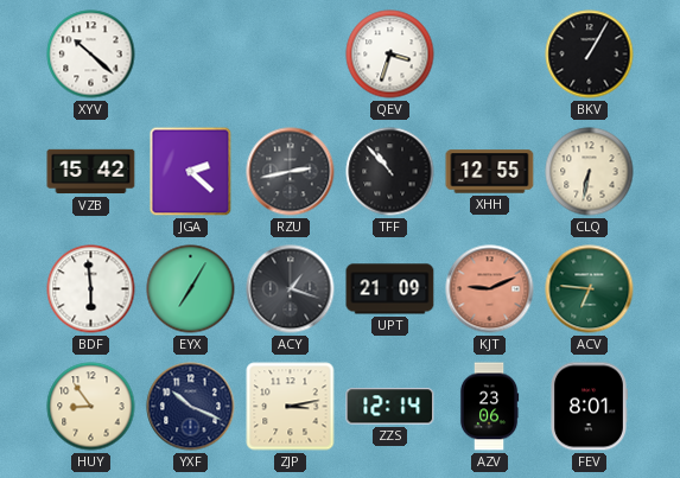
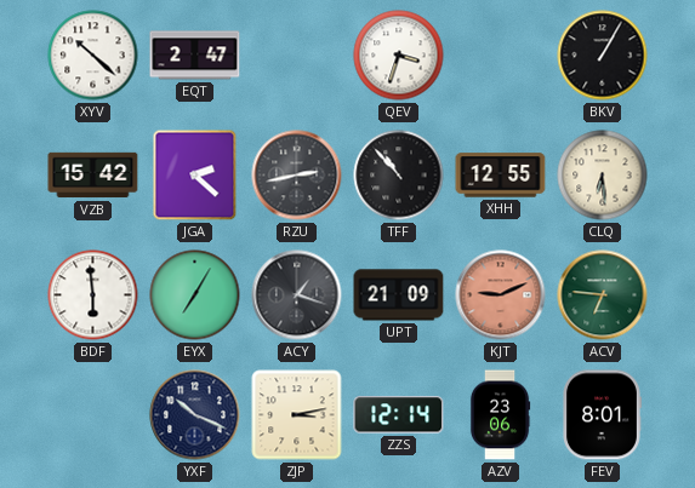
EQT: none -> 2:47
CLQ: 6:32 -> 6:29
HUY: 8:54 -> none
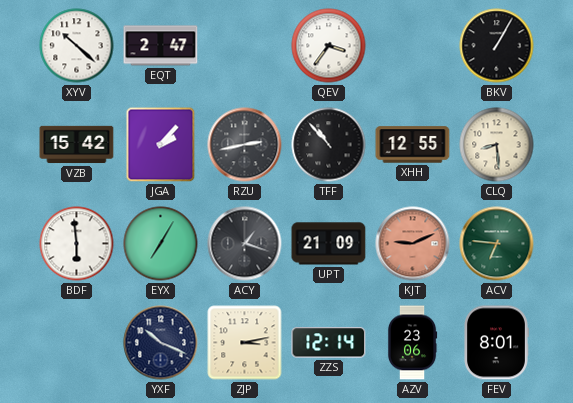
QEV: 3:33 -> 3:36
JGA: 2:22 -> 2:07
CLQ: 6:29 -> 8:29
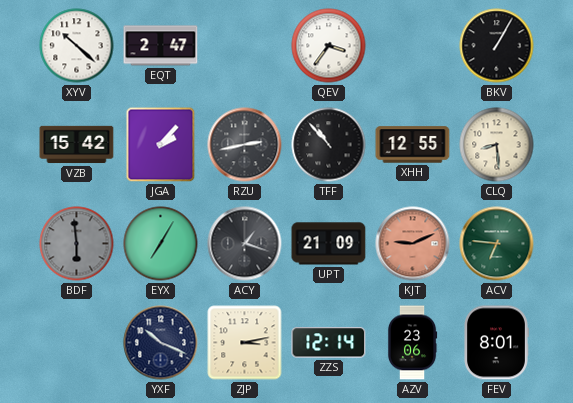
BDF dial: white -> grey
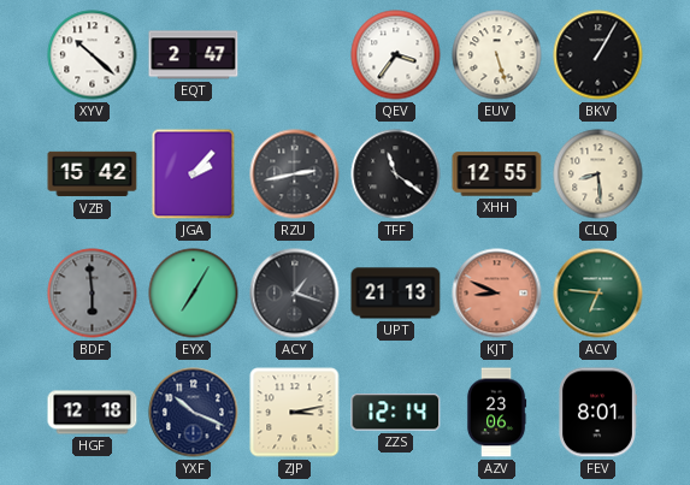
EUV: none -> 5:27
TFF: 10:53 -> 11:21
UPT: 21:09 -> 21:13
KJT: 9:11 -> 8:49
HGF: none -> 12:18
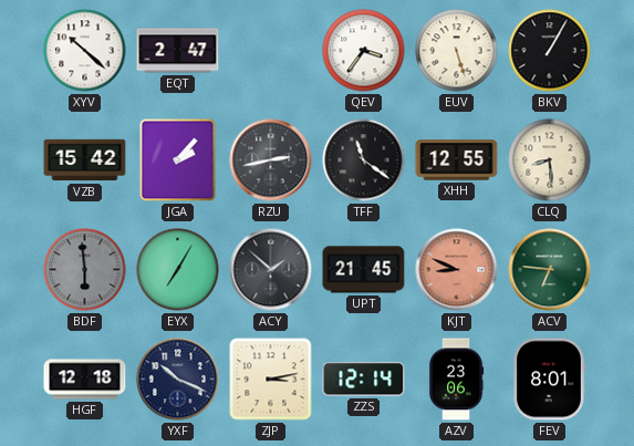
ACY: 1:18 -> 1:52
UPT: 21:13 -> 21:45
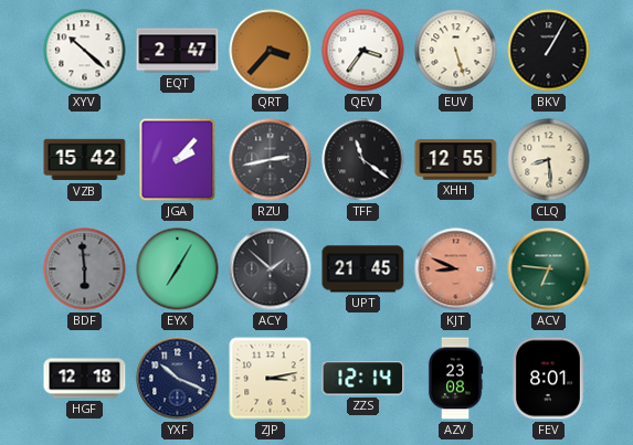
QRT: none -> 3:37
AZV: 23:06 -> 23:08
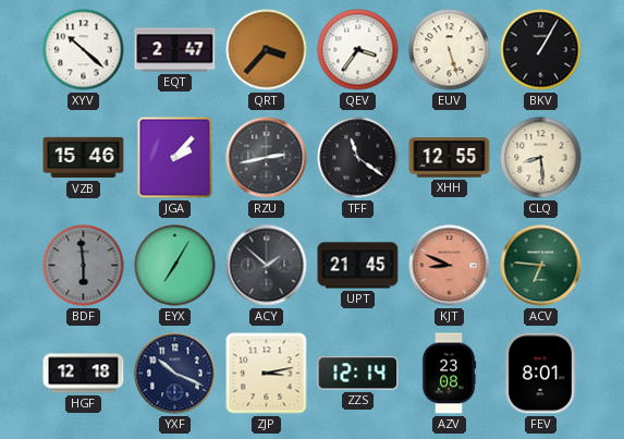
VZB: 15:42 -> 15:46
